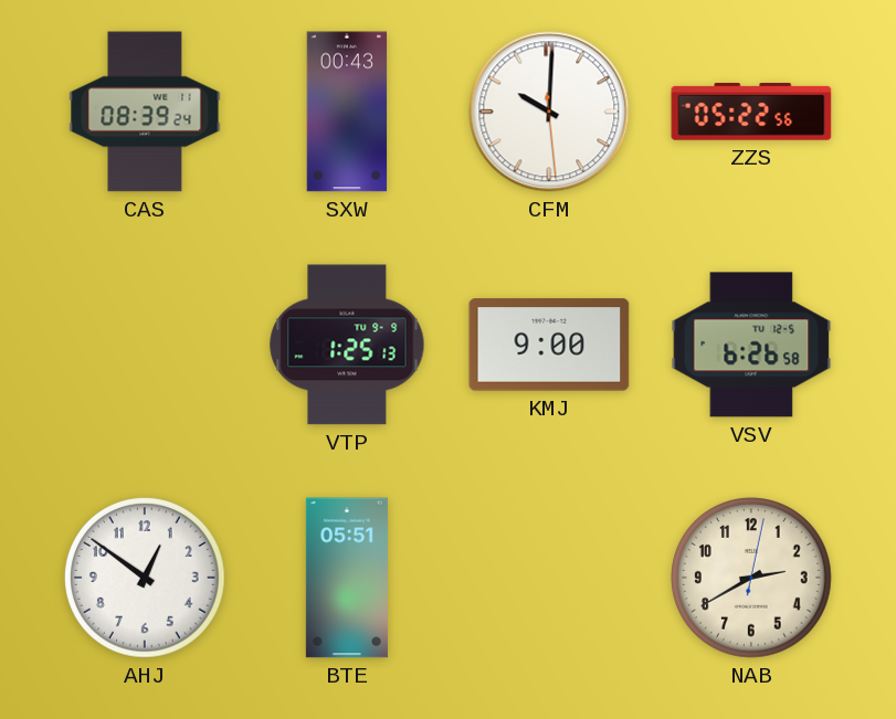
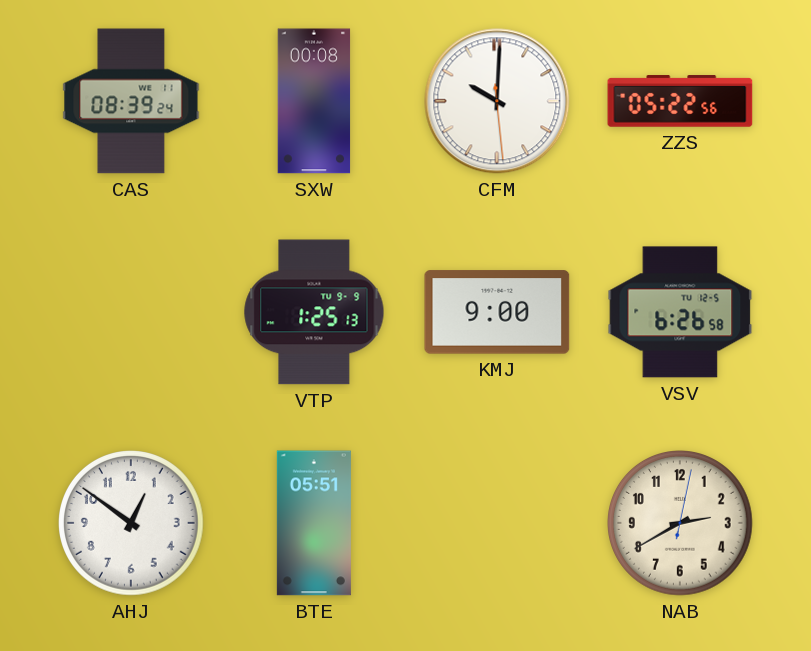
SXW: 00:43 -> 00:08
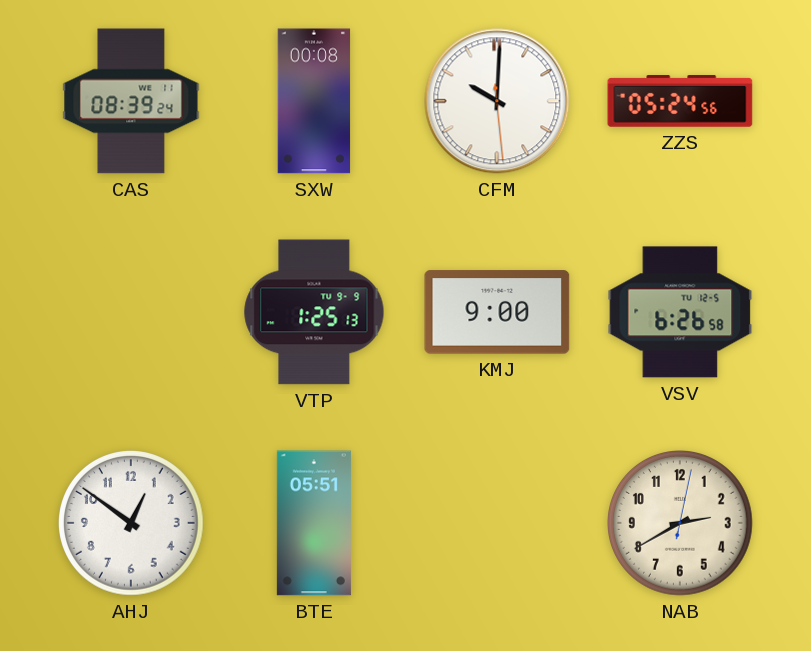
ZZS: 05:22 -> 05:24
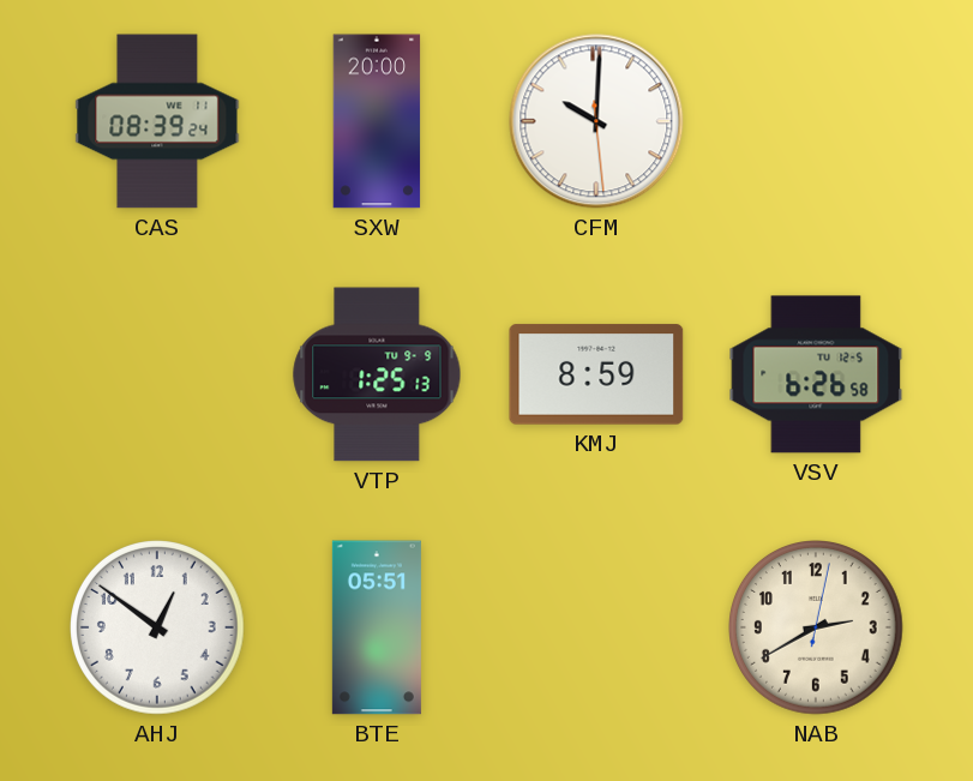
SXW: 00:08 -> 20:00
ZZS: 05:24 -> none
KMJ: 9:00 -> 8:59
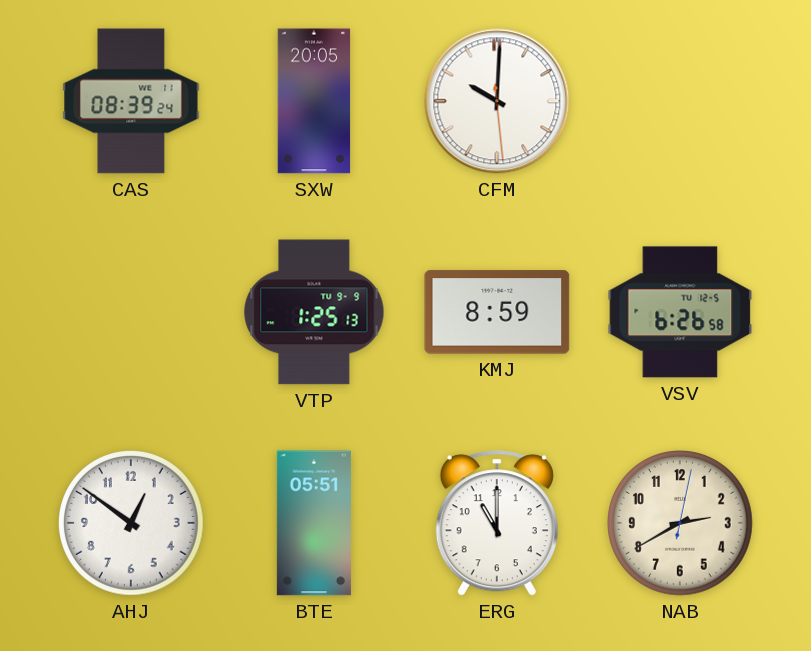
SXW: 20:00 -> 20:05
ERG: none -> 11:00
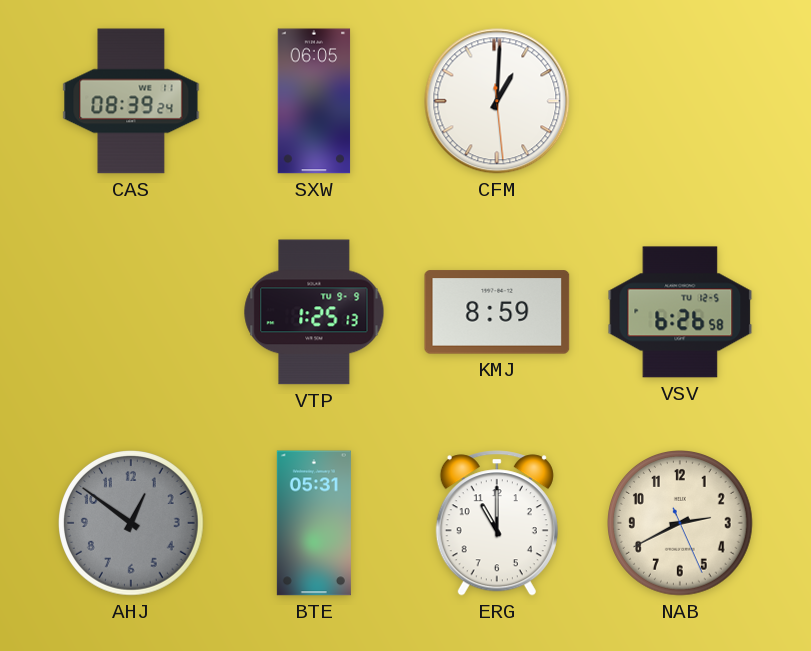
SXW: 20:05 -> 06:05
CFM: 10:00 -> 1:00
AHJ dial: white -> grey
BTE: 05:51 -> 05:31
NAB: 2:40:02 -> 2:40:26
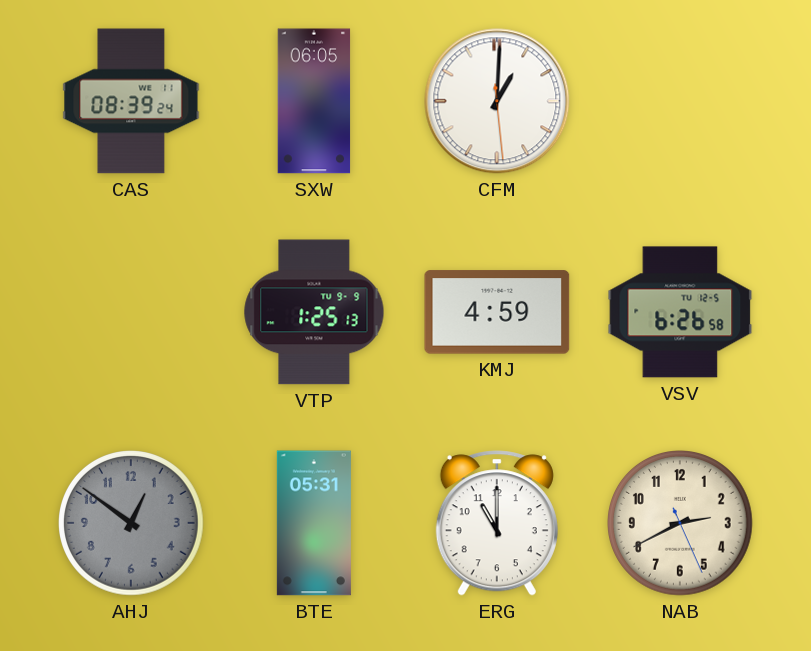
KMJ: 8:59 -> 4:59
